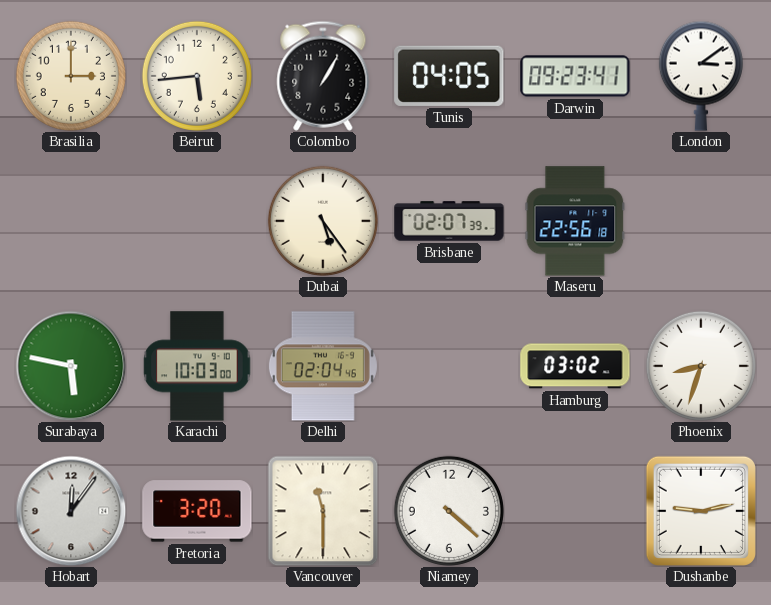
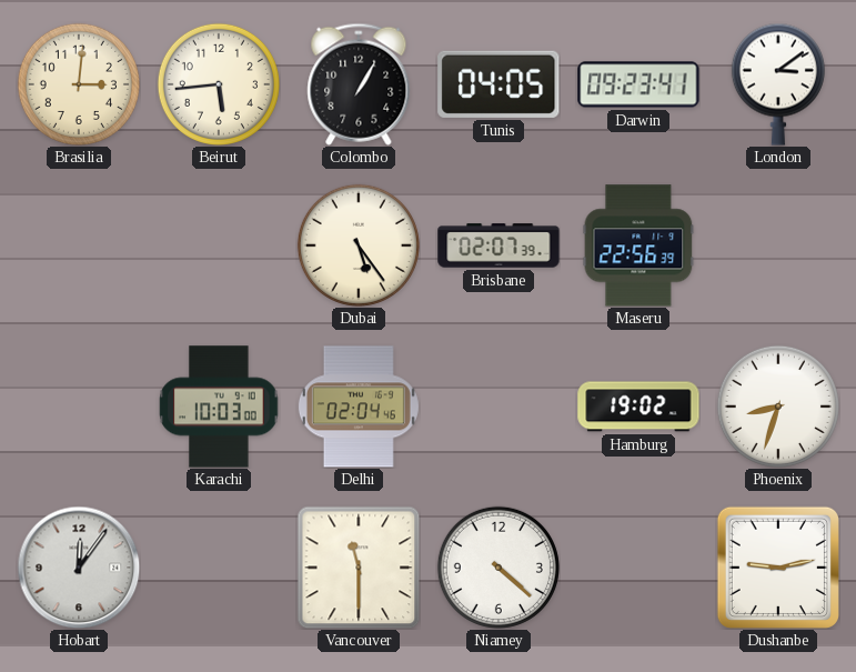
Brasilia: 3:00 -> 3:01
Maseru: 22:56:18 -> 22:56:39
Surabaya: 5:47 -> none
Hamburg: 03:02 -> 19:02
Pretoria: 3:20 -> none
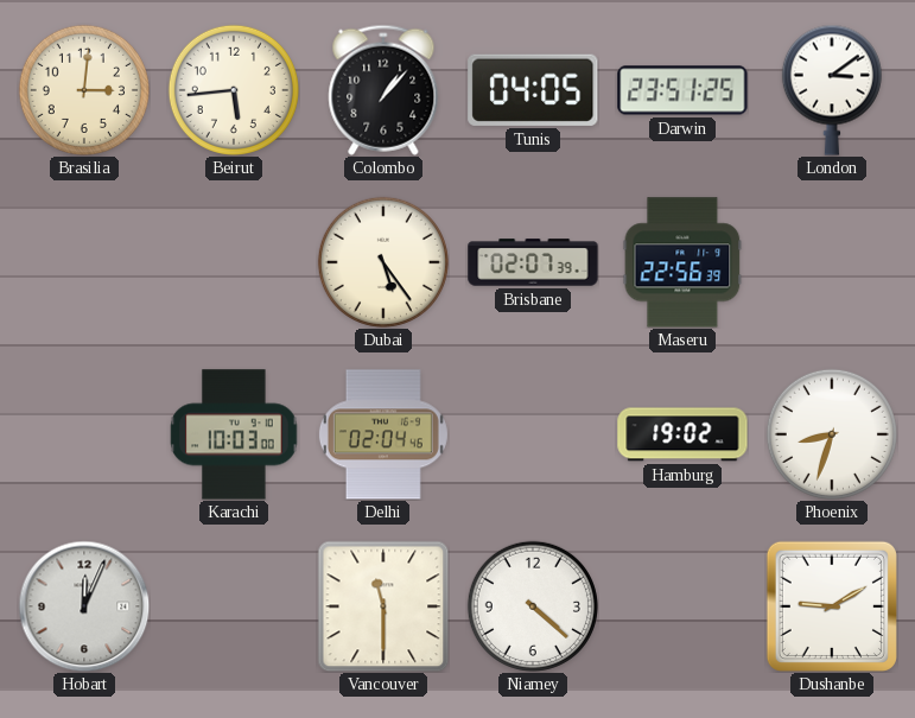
Colombo: 1:05 -> 1:07
Darwin: 09:23 -> 23:51
Hobart: 12:06 -> 12:04
Dushanbe: 9:13 -> 9:10
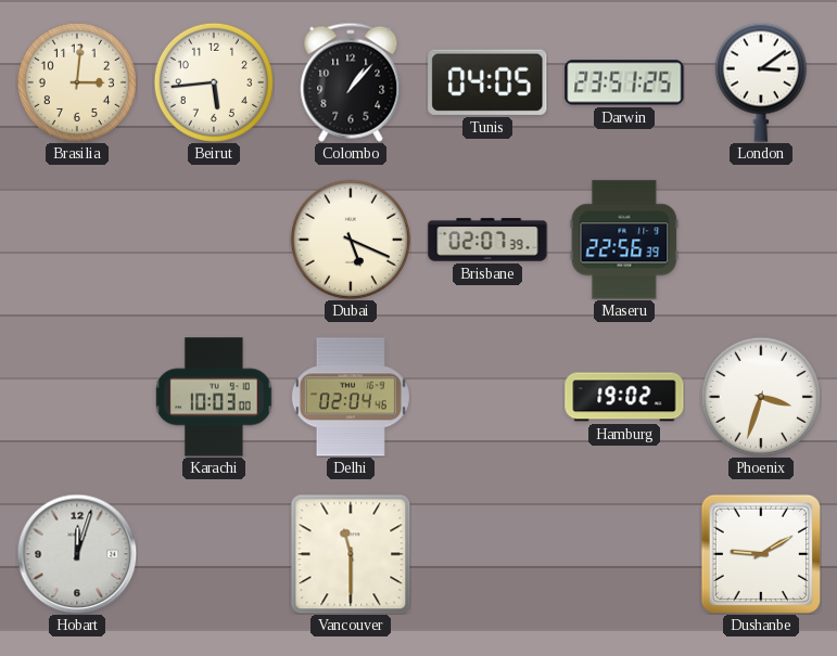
Dubai: 5:24 -> 5:19
Phoenix: 8:33 -> 3:33
Hobart: 12:04 -> 12:03
Niamey: 4:22 -> none
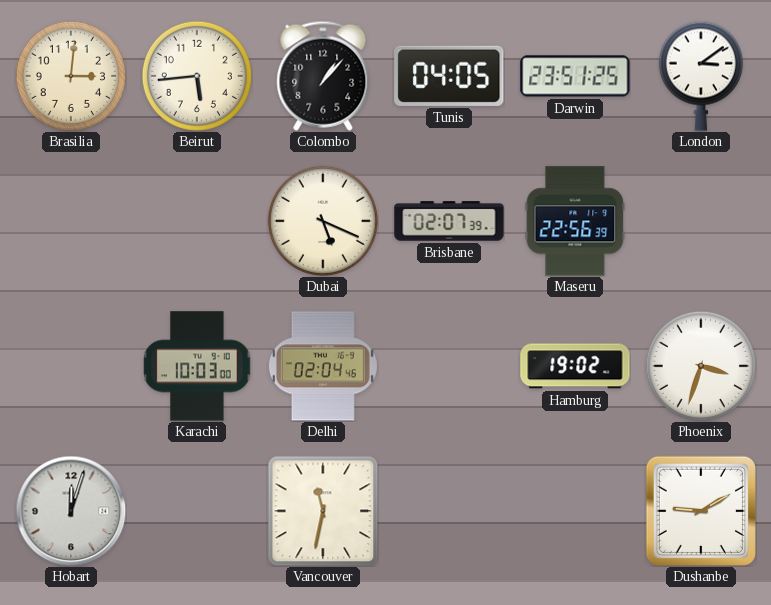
Vancouver: 11:30 -> 11:32
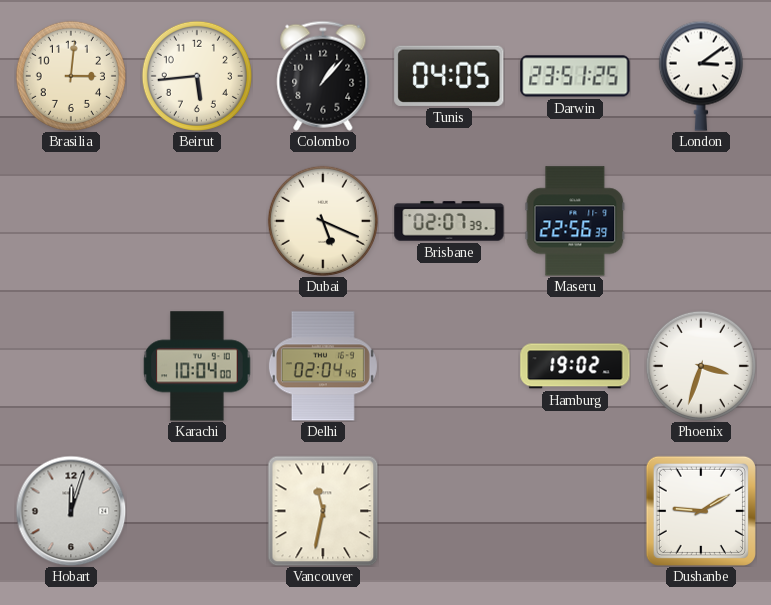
Karachi: 10:03 -> 10:04
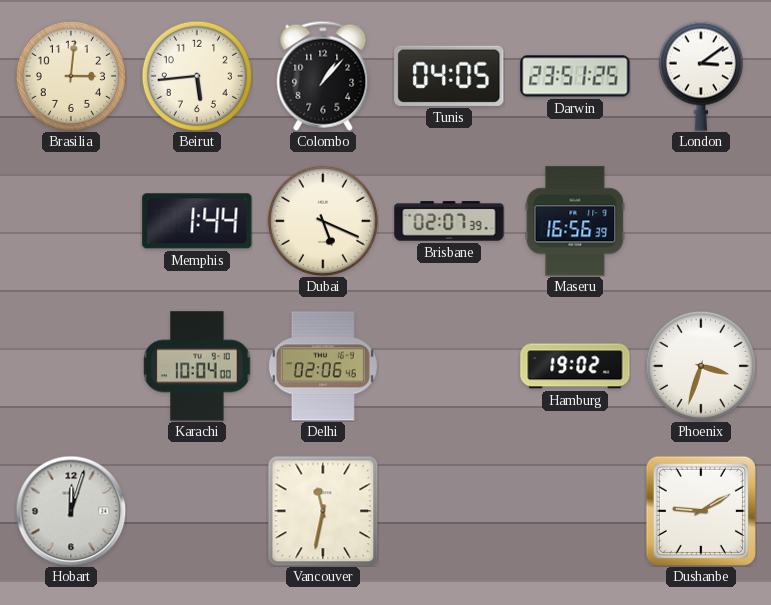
Memphis: none -> 1:44
Maseru: 22:56 -> 16:56
Delhi: 02:04 -> 02:06
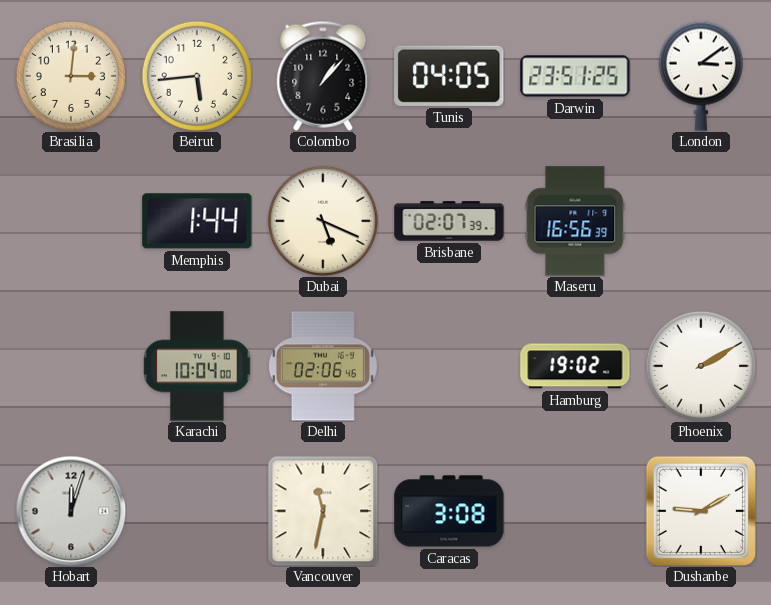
Phoenix: 3:33 -> 2:10
Caracas: none -> 3:08
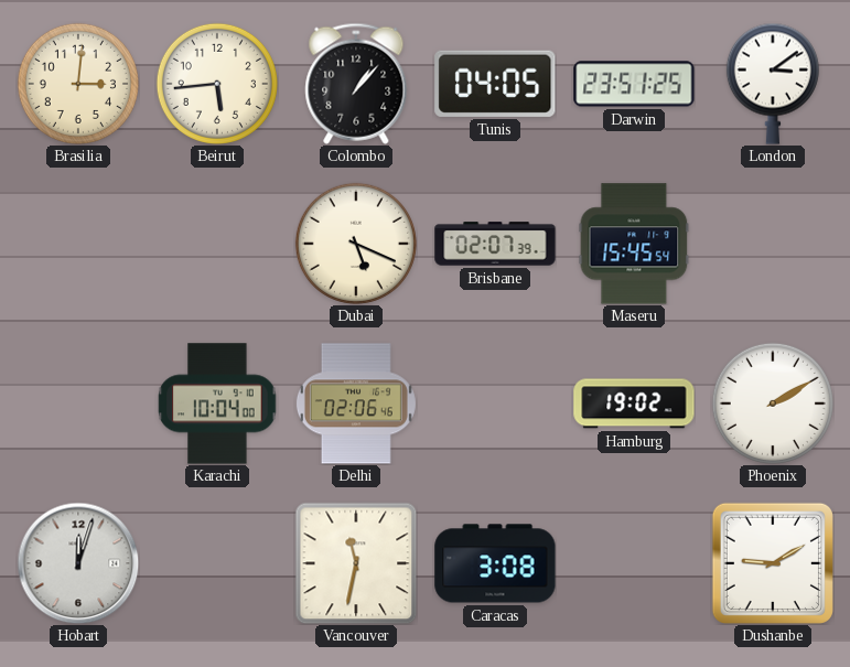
Memphis: 1:44 -> none
Maseru: 16:56 -> 15:45
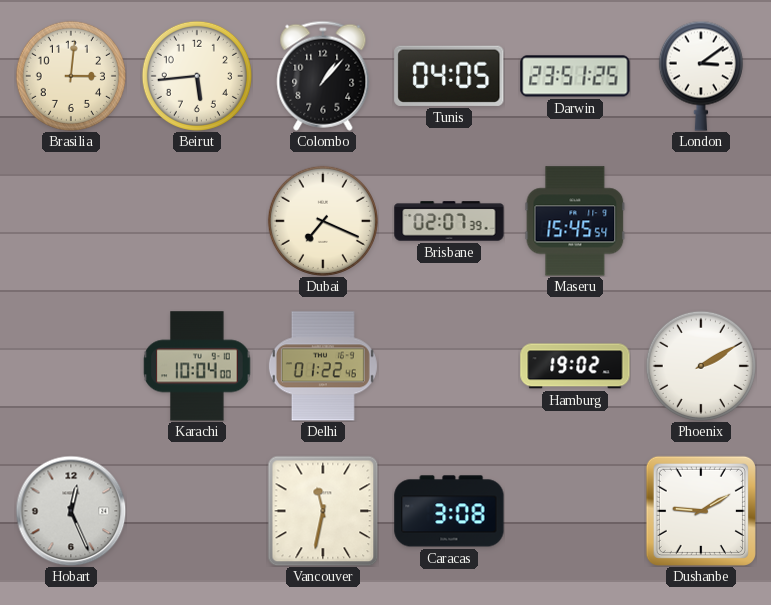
Dubai: 5:19 -> 7:19
Delhi: 02:06 -> 01:22
Hobart: 12:03 -> 12:26
